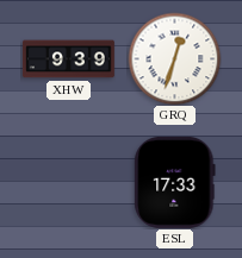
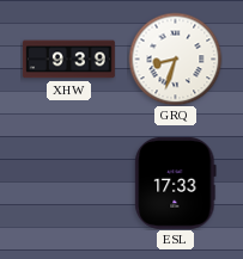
GRQ: 12:33 -> 8:33
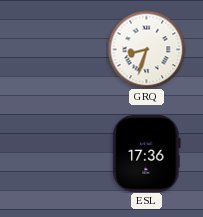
XHW: 9:39 -> none
ESL: 17:33 -> 17:36
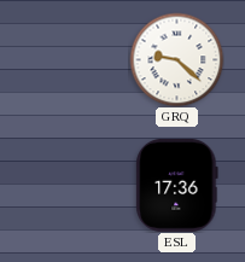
GRQ: 8:33 -> 9:22
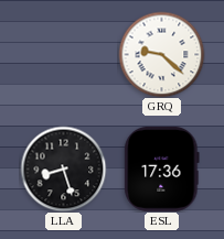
LLA: none -> 8:27
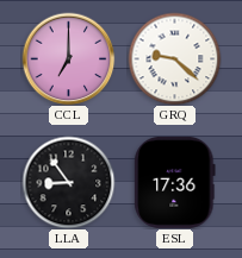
CCL: none -> 7:00
LLA: 8:27 -> 8:54
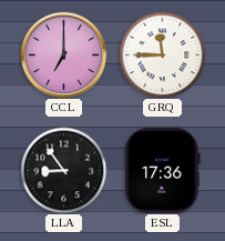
GRQ: 9:22 -> 11:45
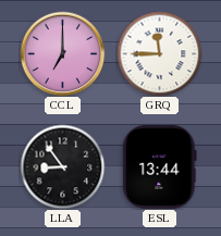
ESL: 17:36 -> 13:44
